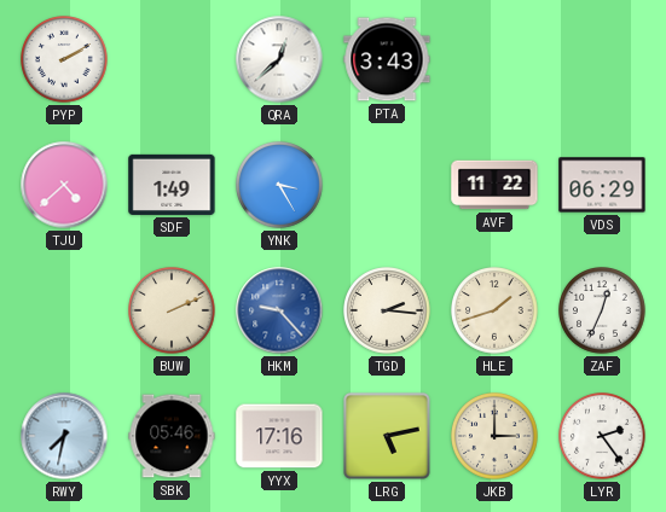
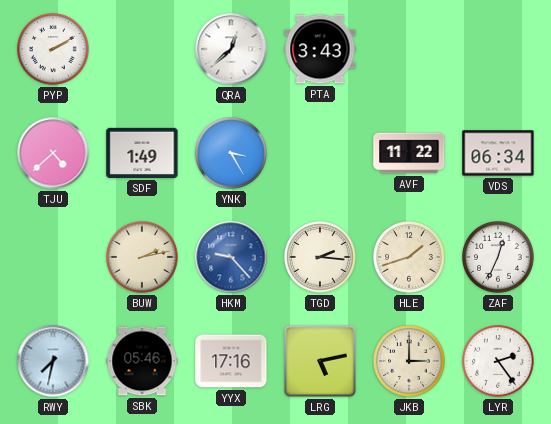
VDS: 06:29 -> 06:34
BUW: 2:11 -> 2:13
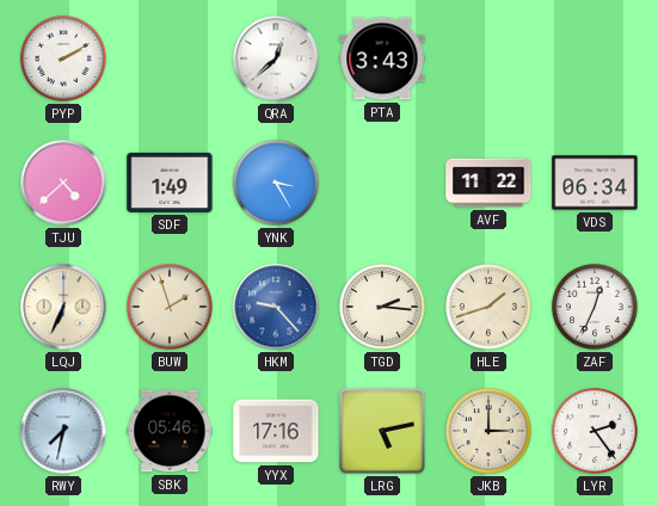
LQJ: none -> 6:34
BUW: 2:13 -> 1:57
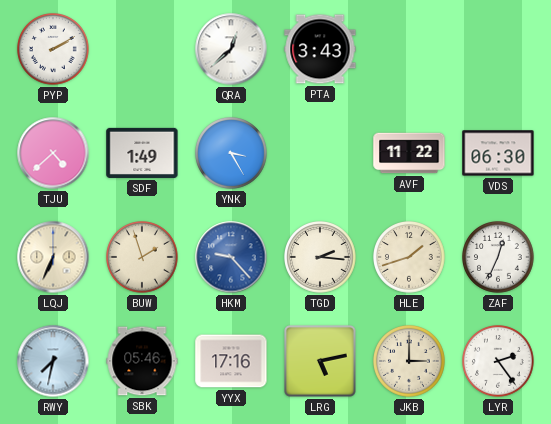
VDS: 06:34 -> 06:30
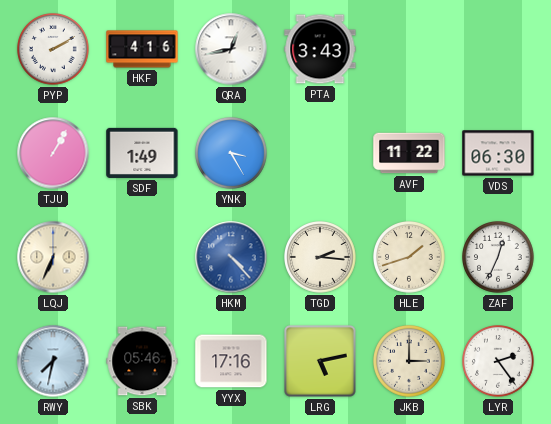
HKF: none -> 4:16
QRA: 12:38 -> 12:43
TJU: 4:38 -> 1:05
BUW: 1:57 -> none
HKM: 9:23 -> 4:23
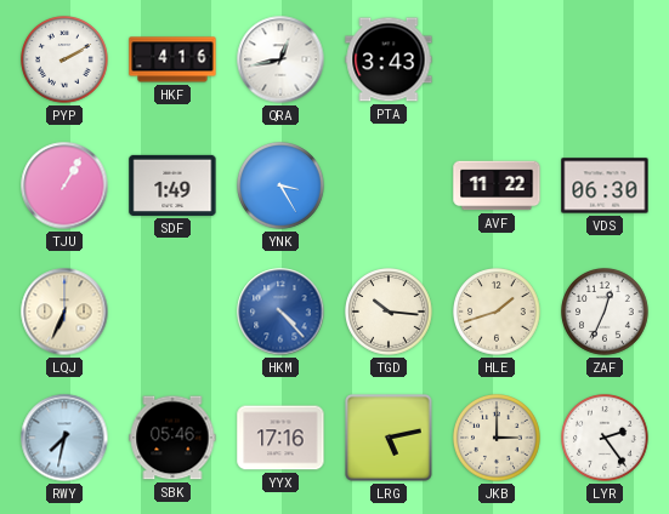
TGD: 2:16 -> 10:16
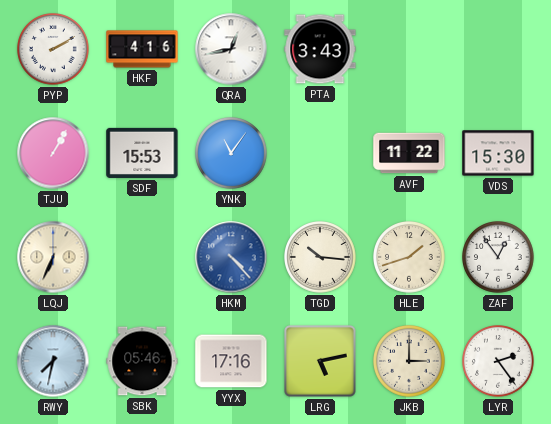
SDF: 1:49 -> 15:53
YNK: 3:25 -> 11:06
VDS: 06:30 -> 15:30
ZAF: 12:34 -> 12:54
